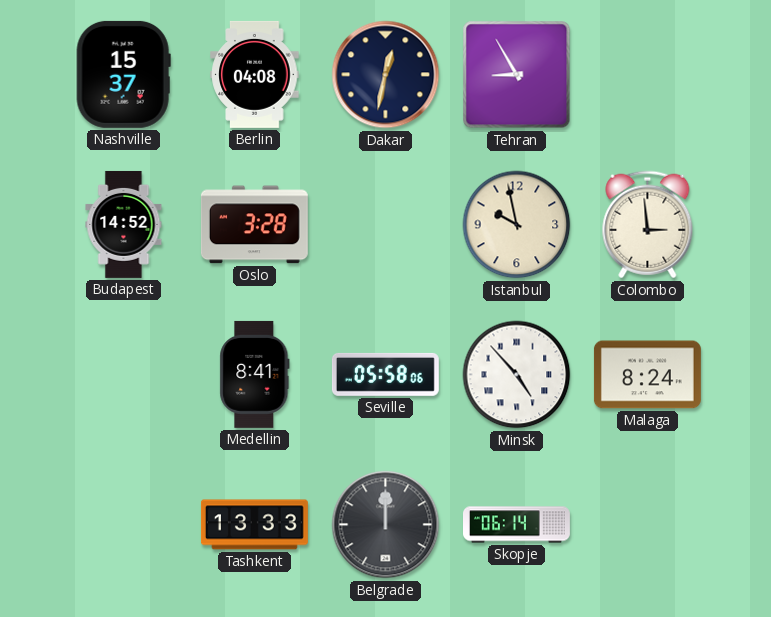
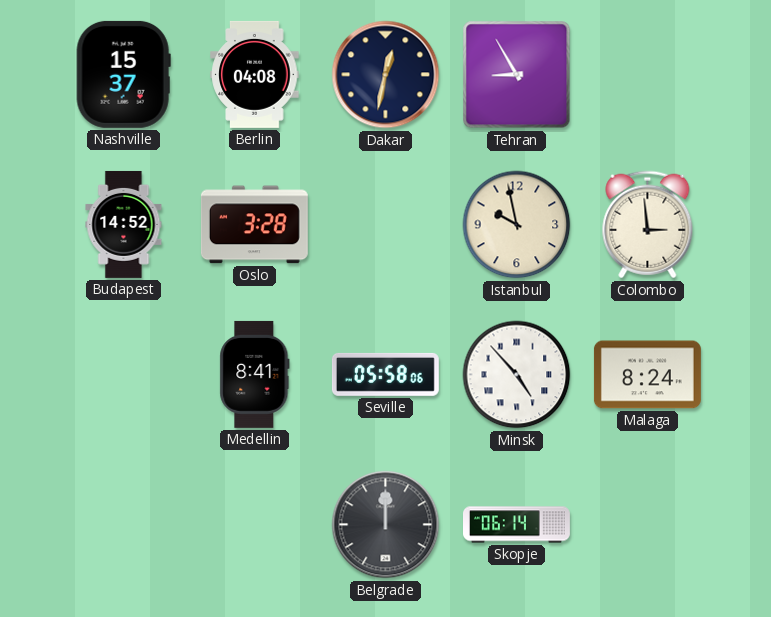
Tashkent: 13:33 -> none
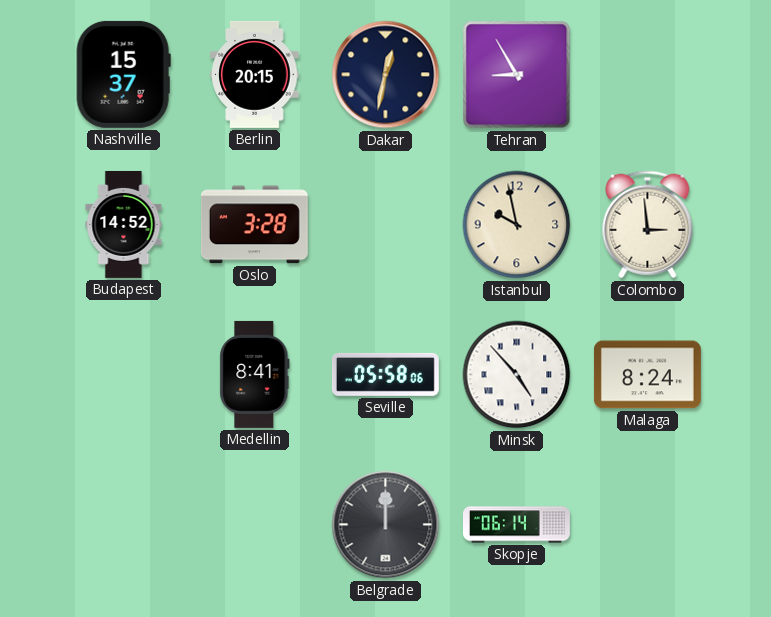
Berlin: 04:08 -> 20:15
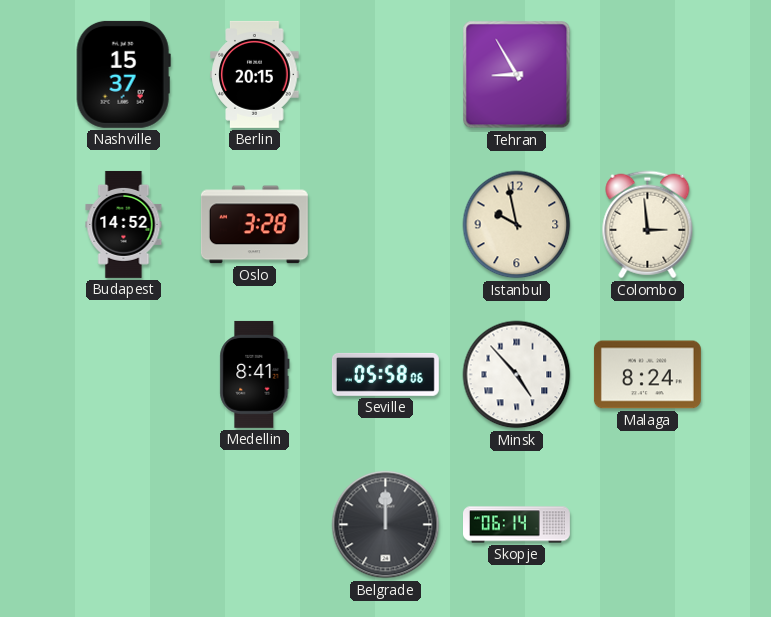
Dakar: 12:32 -> none
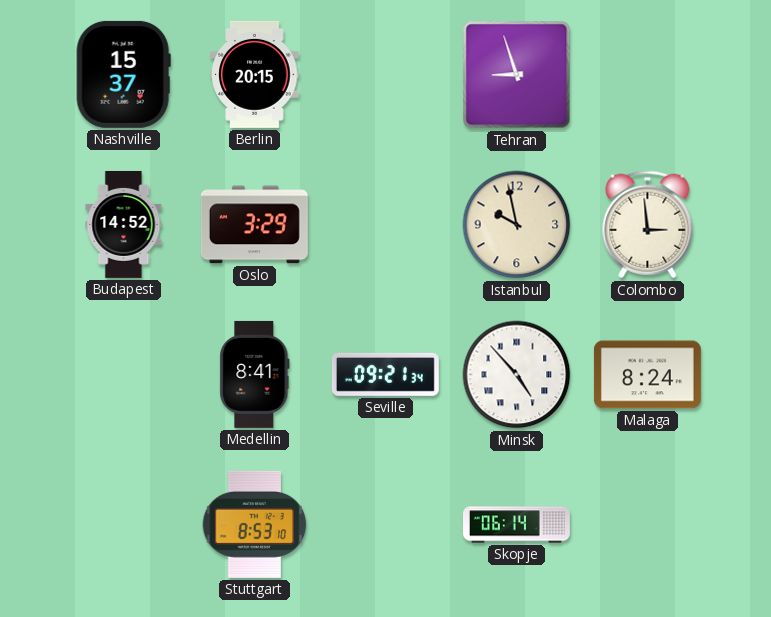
Tehran: 8:55 -> 8:57
Oslo: 3:28 -> 3:29
Seville: 05:58 -> 09:21
Stuttgart: none -> 8:53
Belgrade: 12:00 -> none
